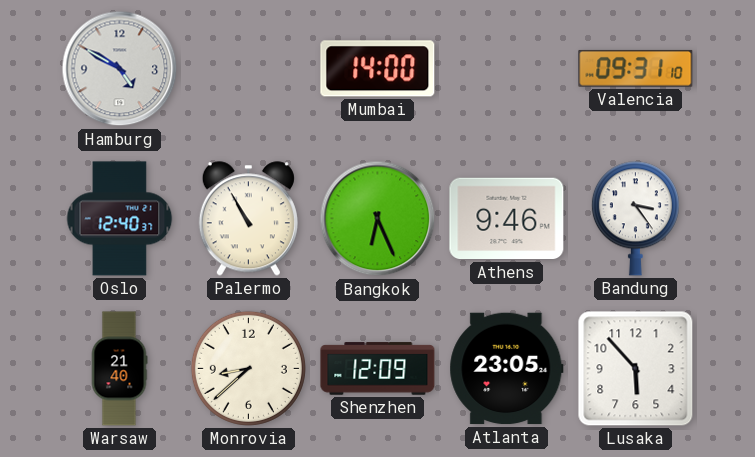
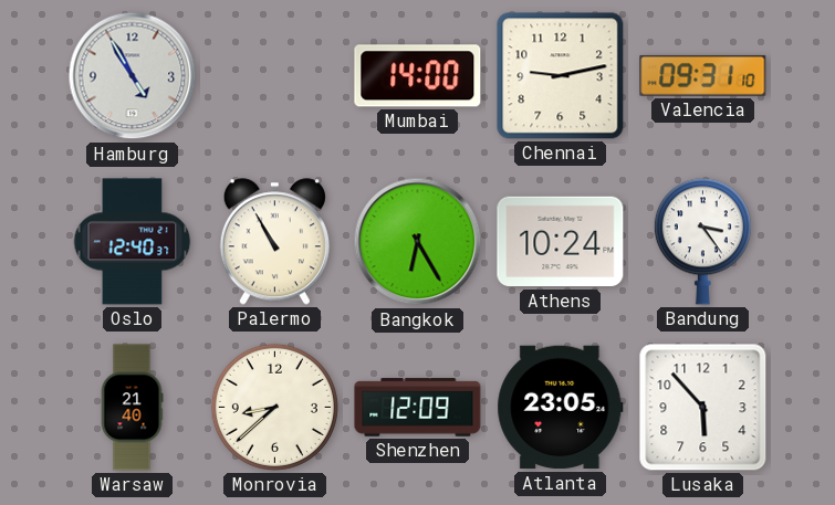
Hamburg: 4:50 -> 4:55
Chennai: none -> 9:13
Bangkok: 6:26 -> 6:25
Athens: 9:46 -> 10:24
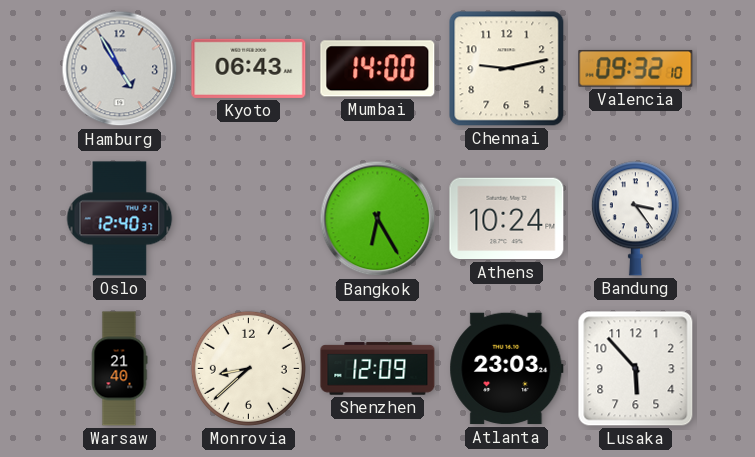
Kyoto: none -> 06:43
Valencia: 09:31 -> 09:32
Palermo: 10:55 -> none
Atlanta: 23:05 -> 23:03
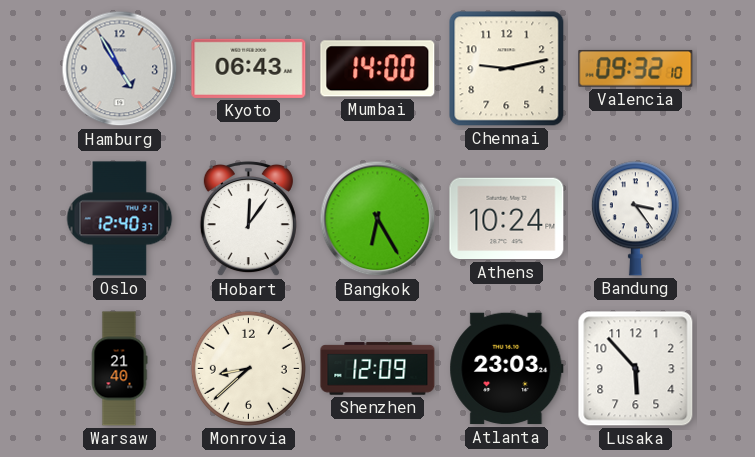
Hobart: none -> 12:06
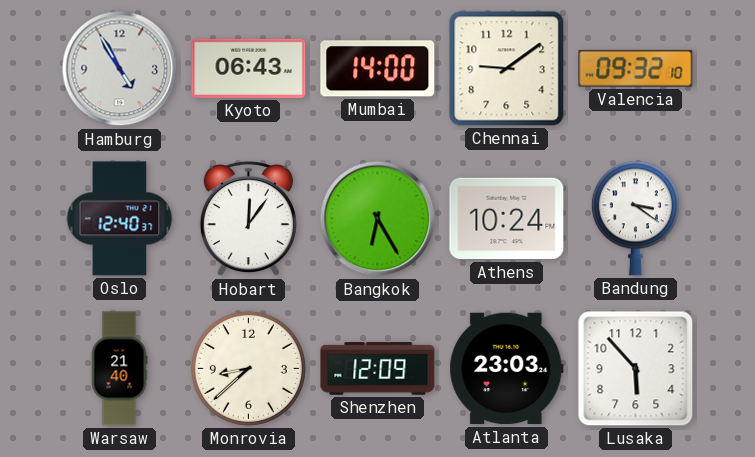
Chennai: 9:13 -> 9:09
Bandung: 3:24 -> 3:21
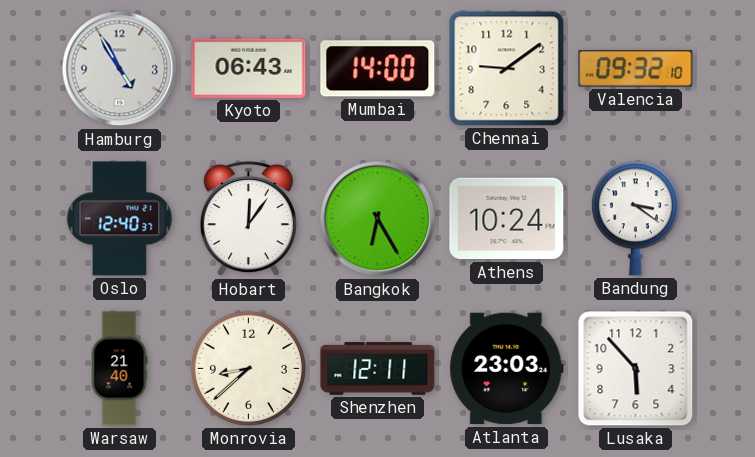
Shenzhen: 12:09 -> 12:11
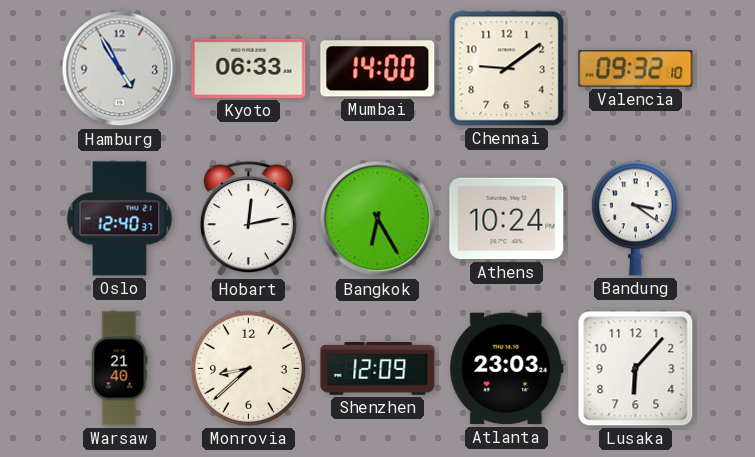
Kyoto: 06:43 -> 06:33
Hobart: 12:06 -> 12:13
Shenzhen: 12:11 -> 12:09
Lusaka: 5:53 -> 6:07
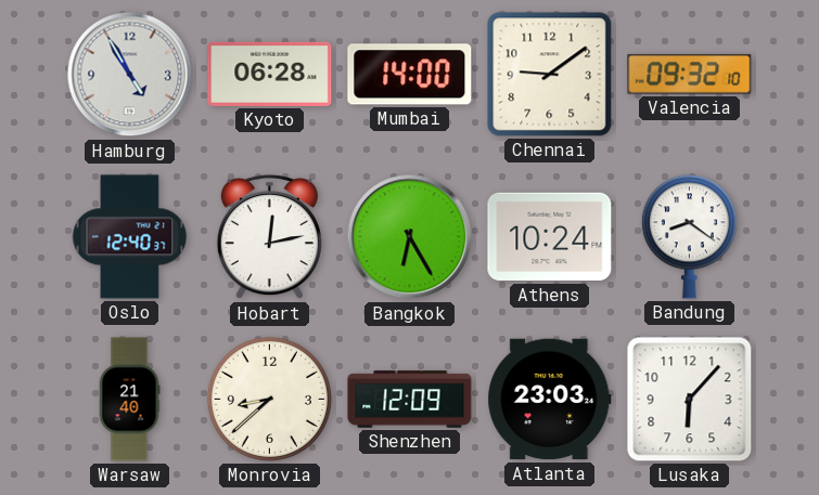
Kyoto: 06:33 -> 06:28
Bandung: 3:21 -> 8:21
